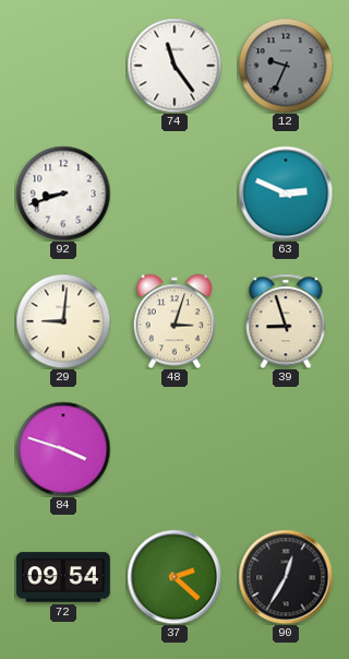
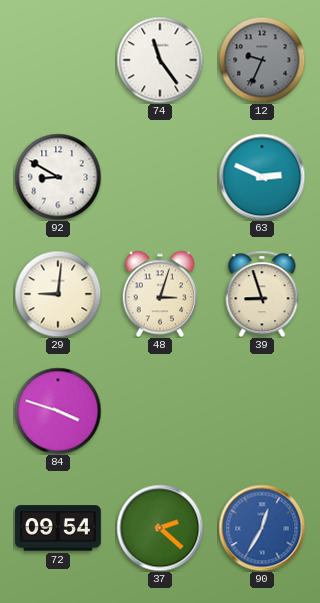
92: 8:42 -> 8:50
90 dial: black -> blue
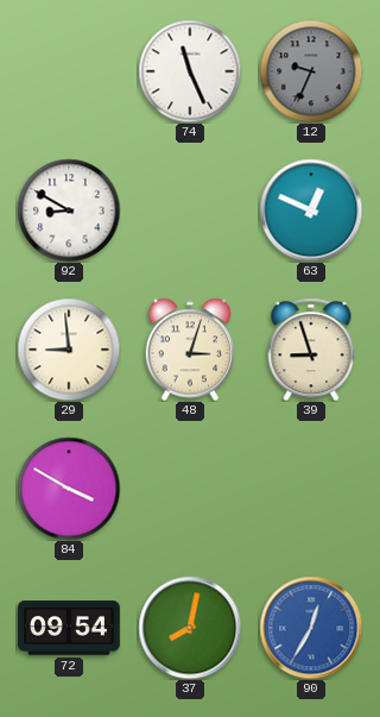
74: 11:24 -> 11:26
63: 2:49 -> 12:49
29: 9:01 -> 8:59
84: 3:48 -> 3:50
37: 2:22 -> 8:02
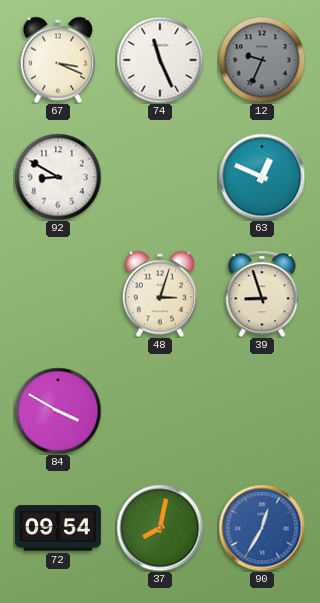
67: none -> 3:19
29: 8:59 -> none
